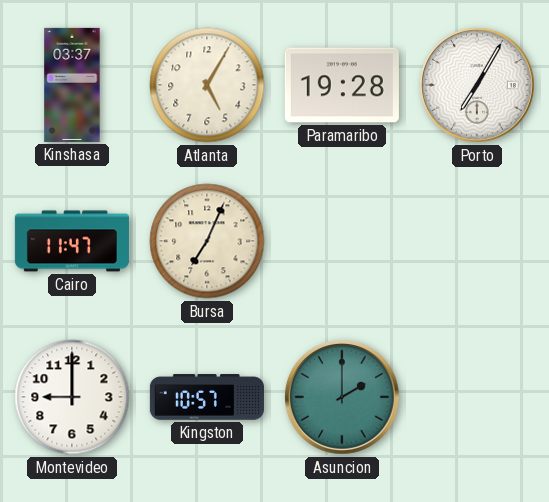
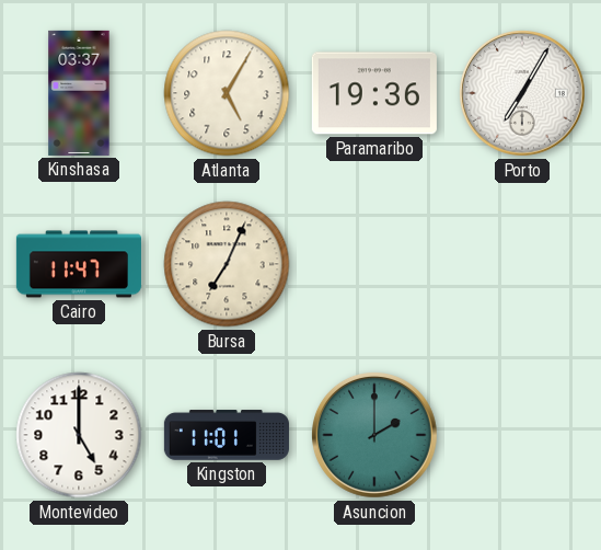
Paramaribo: 19:28 -> 19:36
Montevideo: 9:00 -> 5:00
Kingston: 10:57 -> 11:01
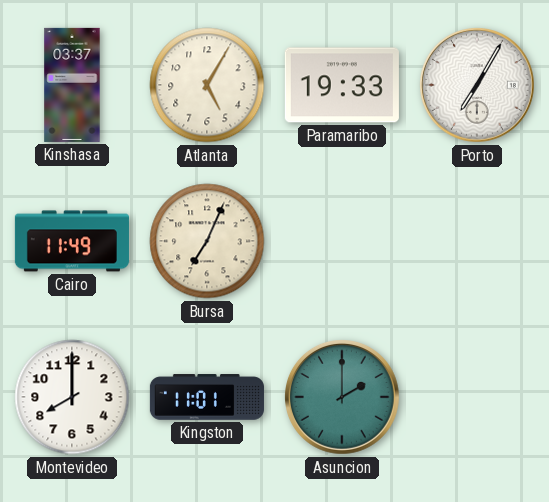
Paramaribo: 19:36 -> 19:33
Cairo: 11:47 -> 11:49
Montevideo: 5:00 -> 8:00
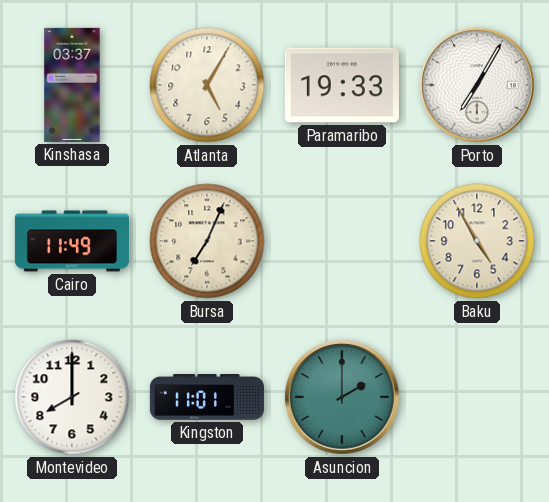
Baku: none -> 4:55
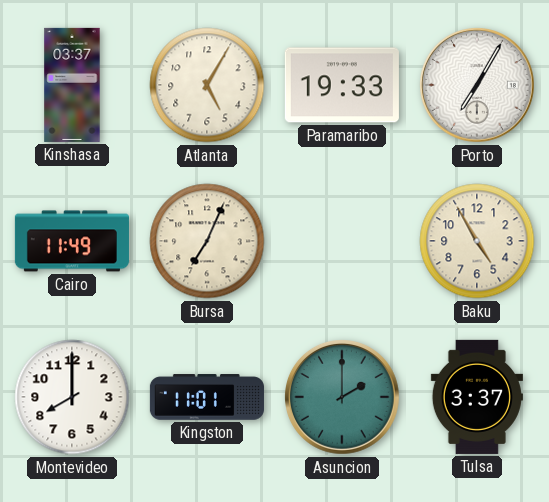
Tulsa: none -> 3:37
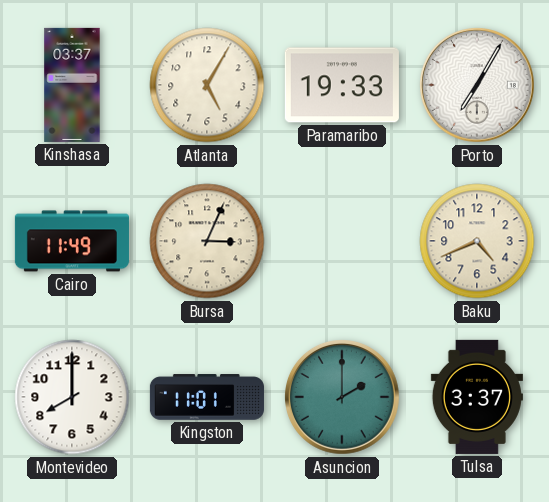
Bursa: 7:04 -> 3:04
Baku: 4:55 -> 4:41
